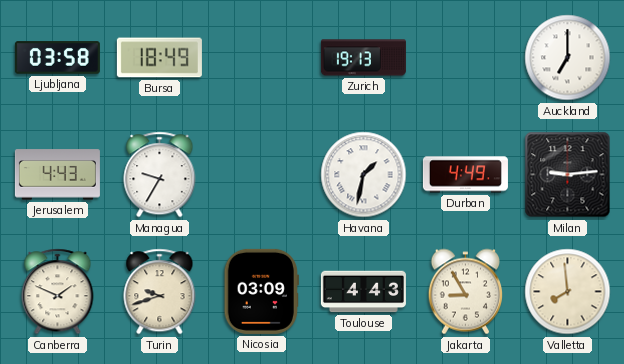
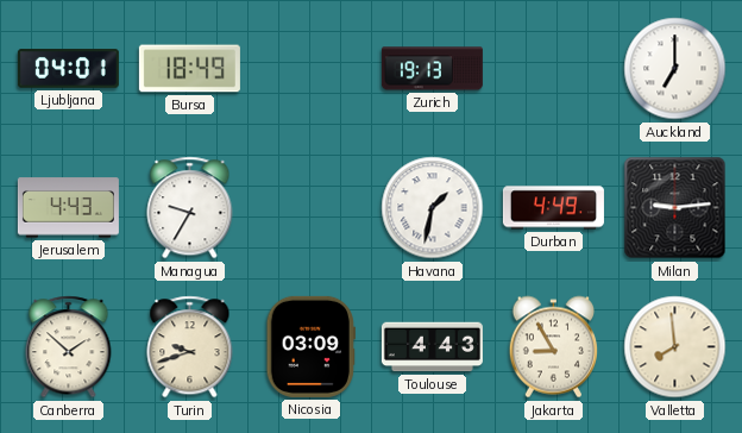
Ljubljana: 03:58 -> 04:01
Canberra: 1:49 -> 1:52
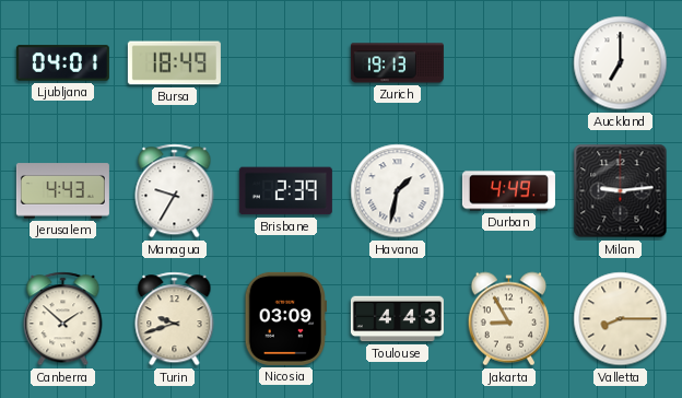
Brisbane: none -> 2:39
Valletta: 7:59 -> 8:15
